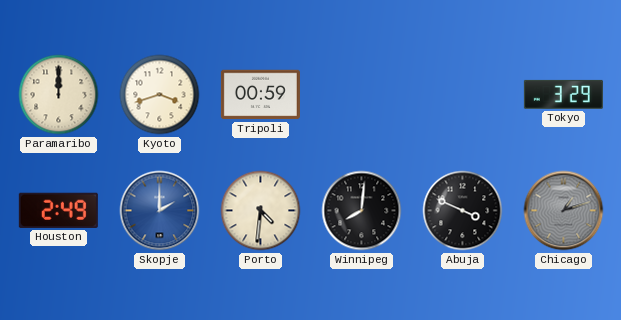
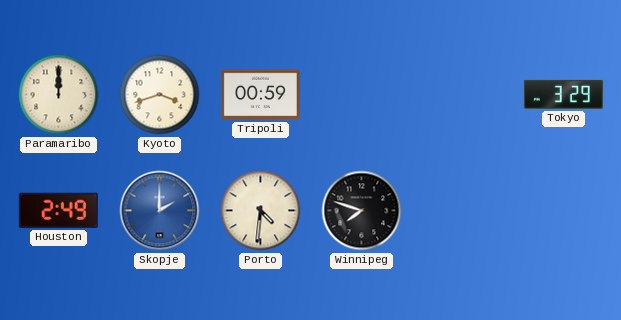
Winnipeg: 8:01 -> 7:48
Abuja: 3:49 -> none
Chicago: 1:12 -> none
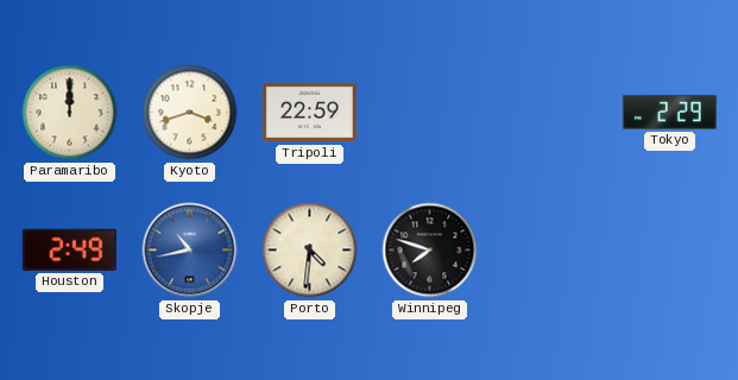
Tripoli: 00:59 -> 22:59
Tokyo: 3:29 -> 2:29
Skopje: 2:00 -> 10:43
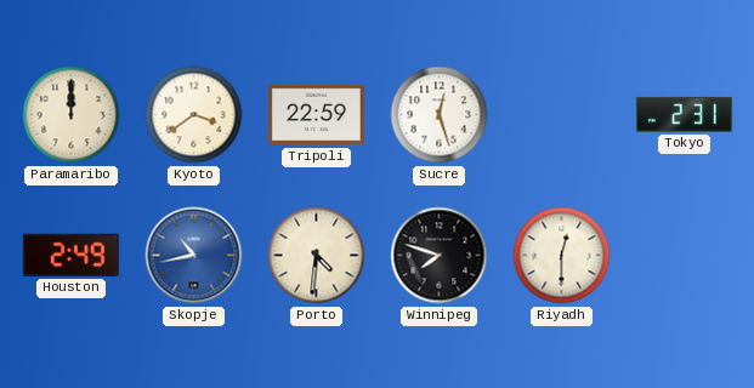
Kyoto: 3:42 -> 3:39
Sucre: none -> 12:27
Tokyo: 2:29 -> 2:31
Riyadh: none -> 12:30
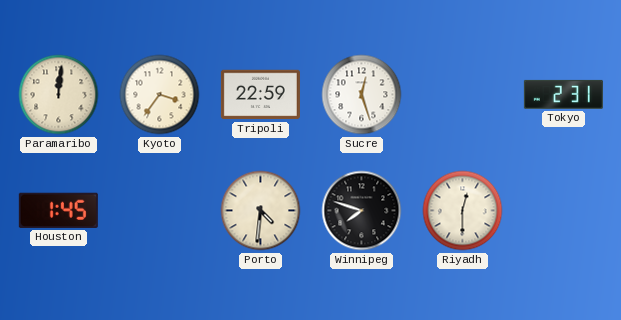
Paramaribo: 12:00 -> 12:01
Kyoto: 3:39 -> 3:36
Houston: 2:49 -> 1:45
Skopje: 10:43 -> none
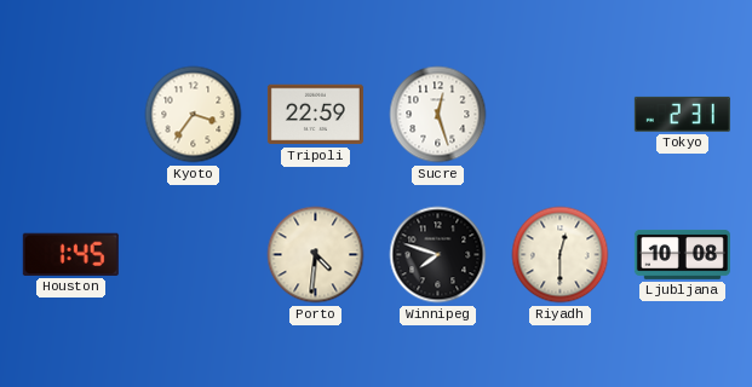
Paramaribo: 12:01 -> none
Ljubljana: none -> 10:08
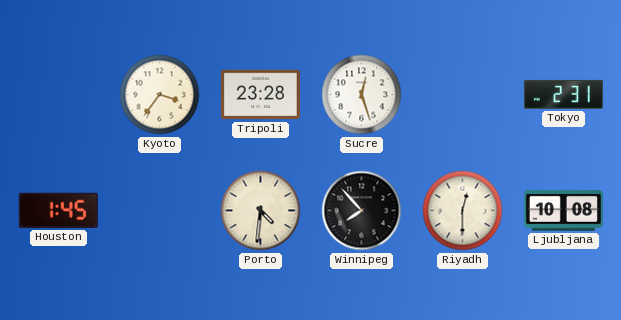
Tripoli: 22:59 -> 23:28
Winnipeg: 7:48 -> 7:53
